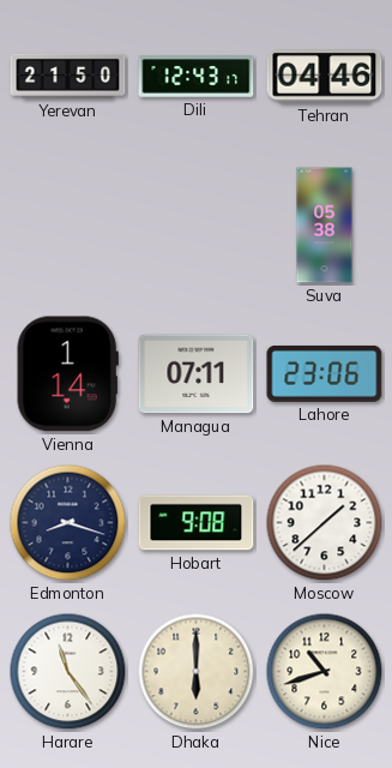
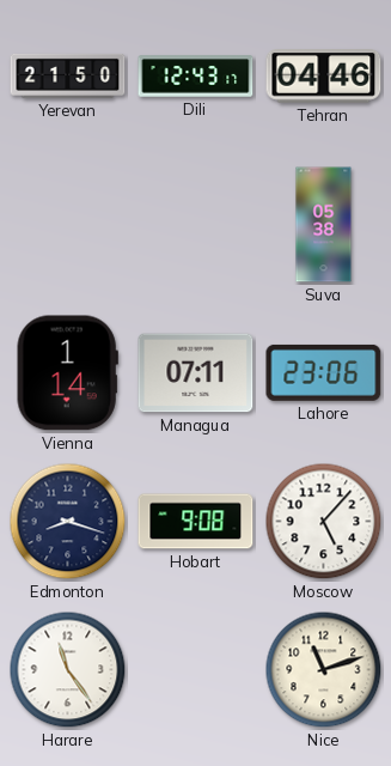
Moscow: 1:38 -> 5:07
Dhaka: 6:00 -> none
Nice: 10:42 -> 11:12
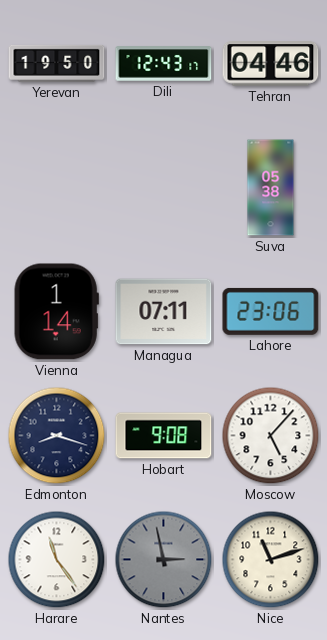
Yerevan: 21:50 -> 19:50
Nantes: none -> 2:58
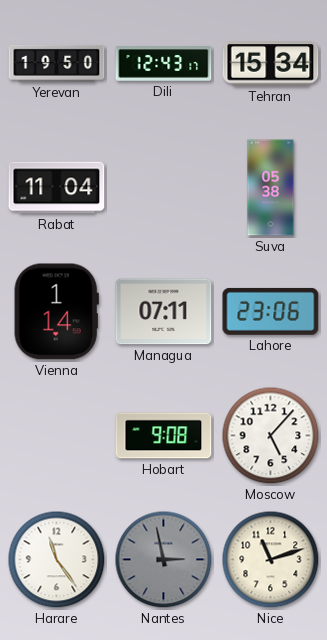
Tehran: 04:46 -> 15:34
Rabat: none -> 11:04
Edmonton: 8:18 -> none
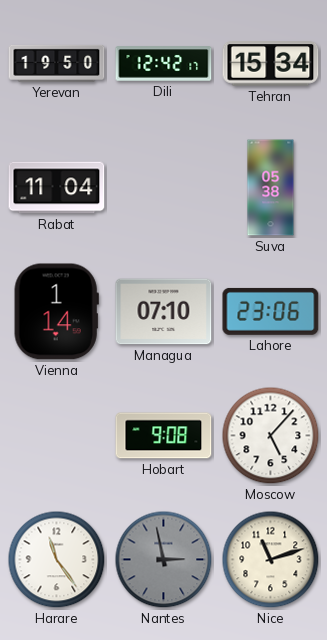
Dili: 12:43 -> 12:42
Managua: 07:11 -> 07:10
